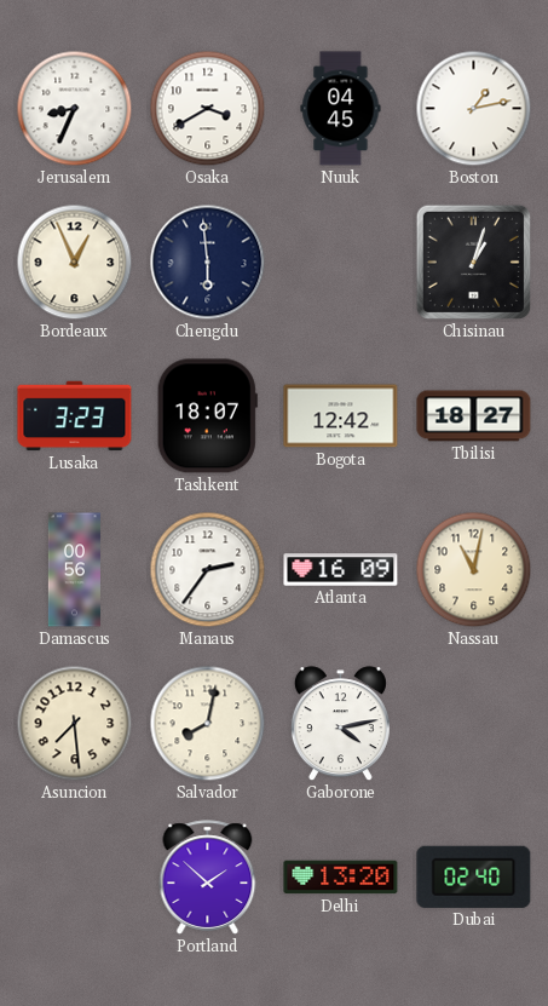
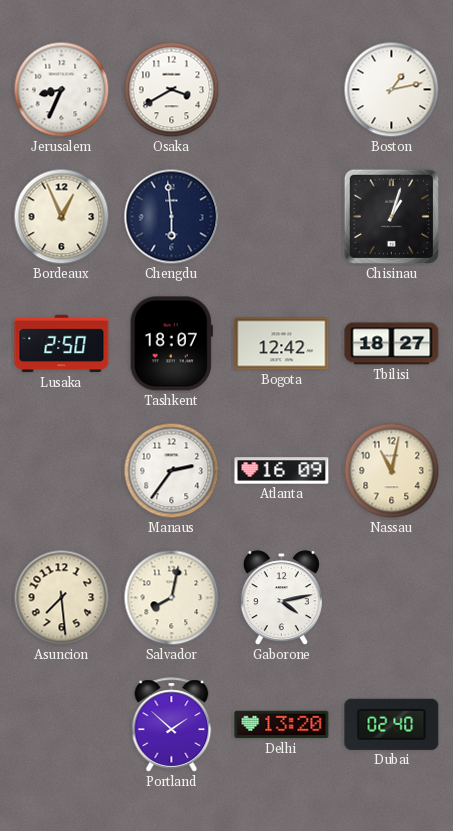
Nuuk: 04:45 -> none
Lusaka: 3:23 -> 2:50
Damascus: 00:56 -> none
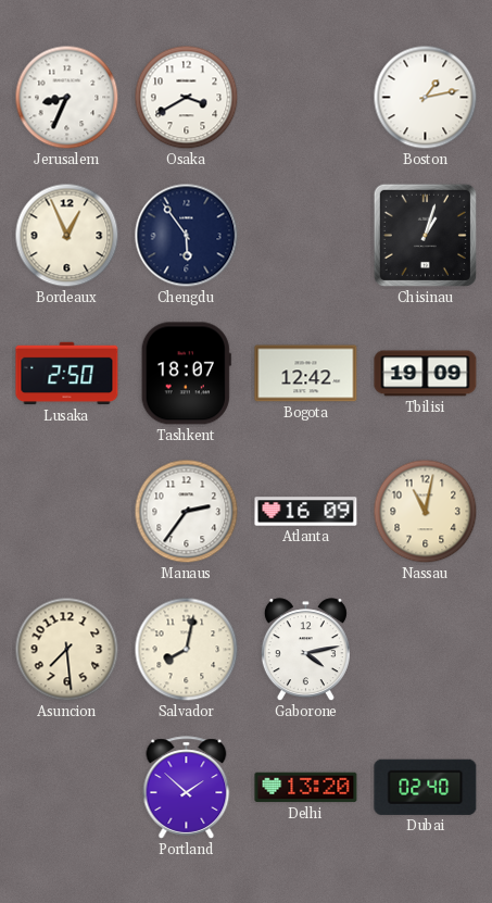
Chengdu: 5:59 -> 5:54
Tbilisi: 18:27 -> 19:09
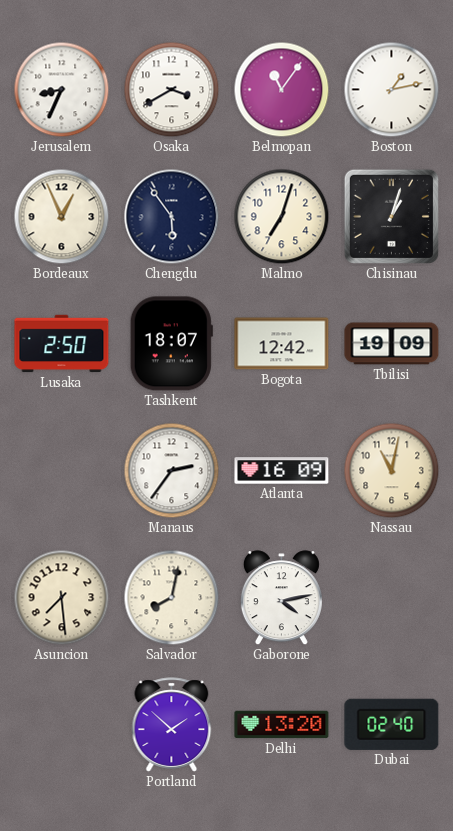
Belmopan: none -> 11:06
Malmo: none -> 7:03
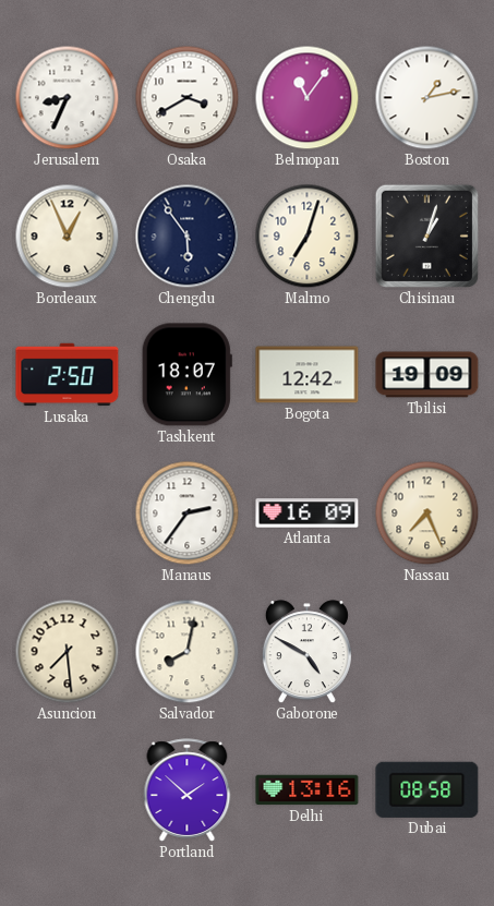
Nassau: 11:02 -> 7:26
Gaborone: 4:13 -> 4:50
Delhi: 13:20 -> 13:16
Dubai: 02:40 -> 08:58
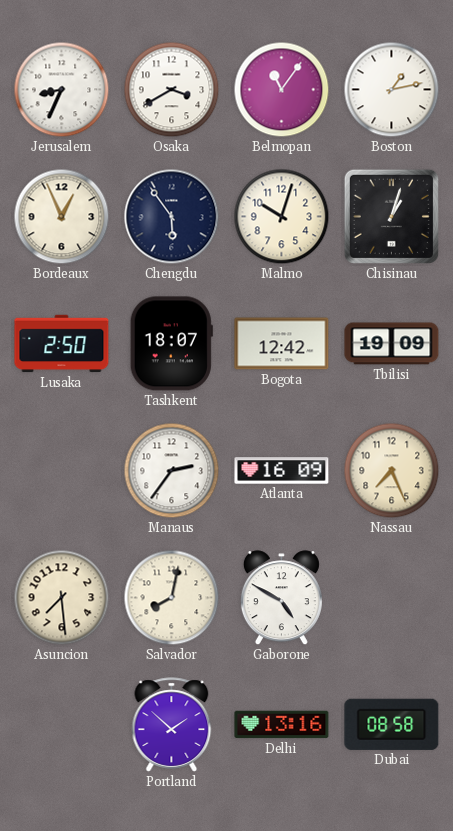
Malmo: 7:03 -> 10:03
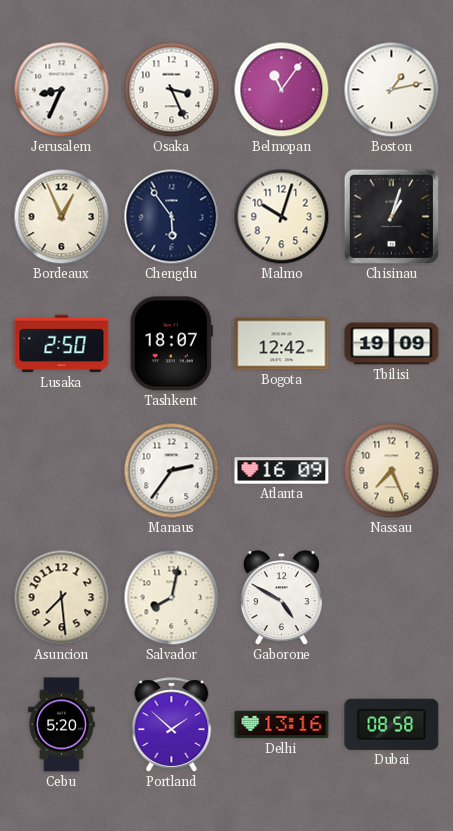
Osaka: 3:40 -> 3:26
Cebu: none -> 5:20
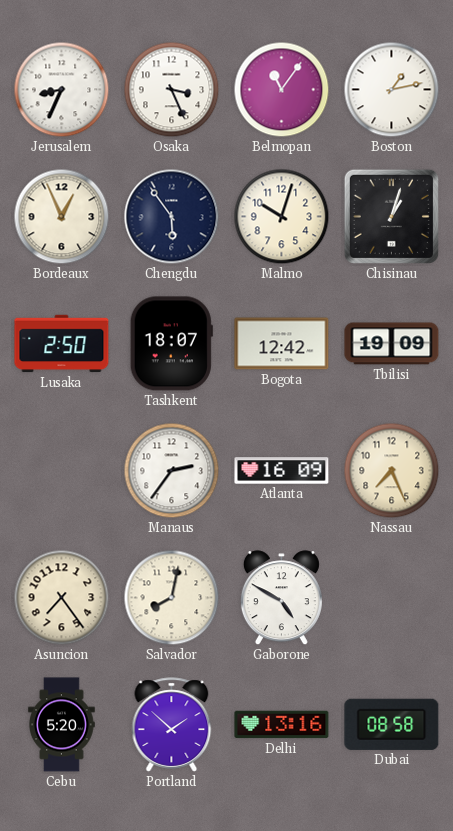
Asuncion: 7:29 -> 7:24
